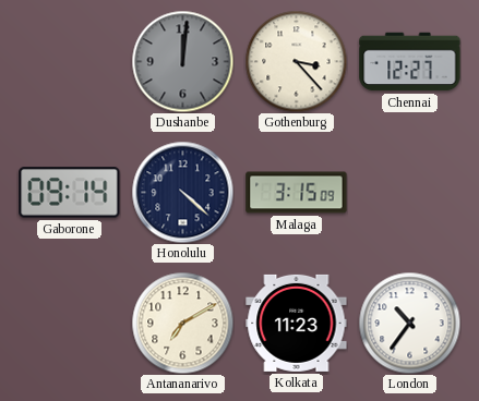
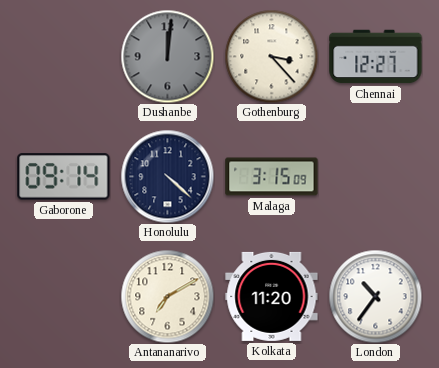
Kolkata: 11:23 -> 11:20
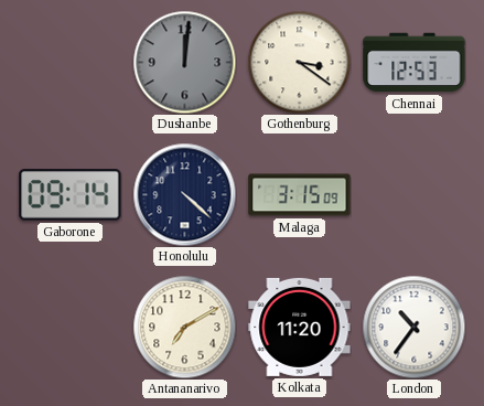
Gothenburg: 3:23 -> 3:21
Chennai: 12:27 -> 12:53
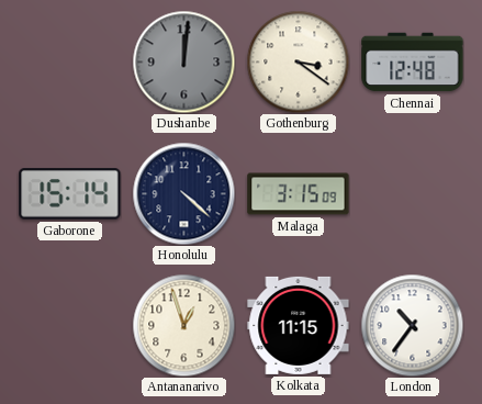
Chennai: 12:53 -> 12:48
Gaborone: 09:14 -> 15:14
Antananarivo: 7:10 -> 12:57
Kolkata: 11:20 -> 11:15
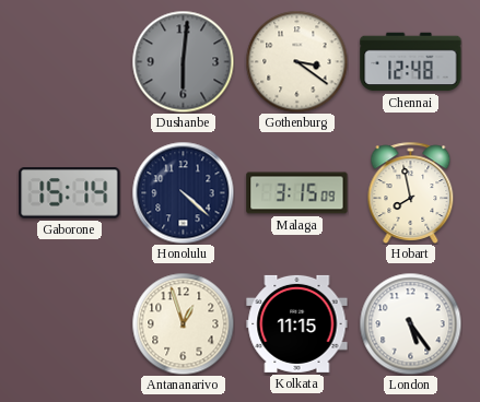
Dushanbe: 12:01 -> 6:01
Hobart: none -> 7:58
London: 10:36 -> 5:24
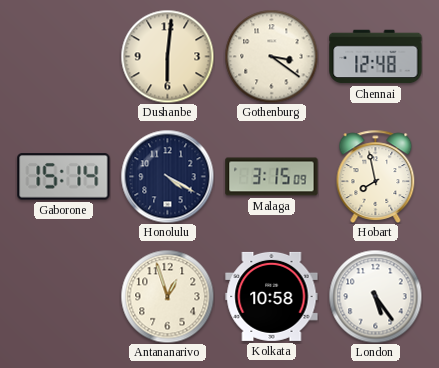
Dushanbe dial: grey -> cream
Honolulu: 4:22 -> 4:20
Kolkata: 11:15 -> 10:58
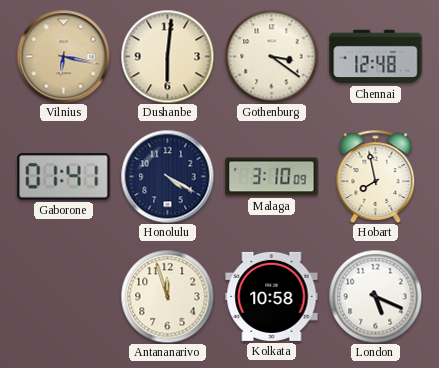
Vilnius: none -> 6:17
Gaborone: 15:14 -> 01:41
Malaga: 3:15 -> 3:10
Antananarivo: 12:57 -> 11:57
London: 5:24 -> 5:19
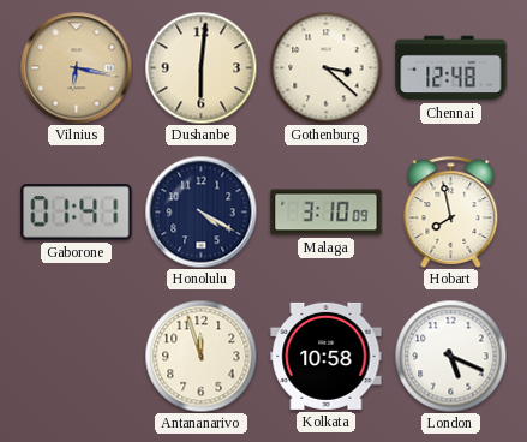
Gothenburg: 3:21 -> 3:22
